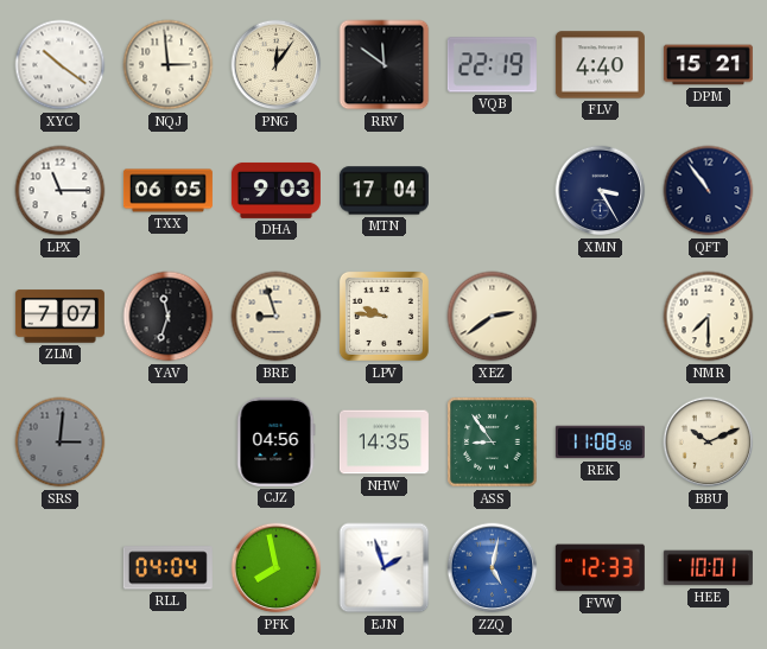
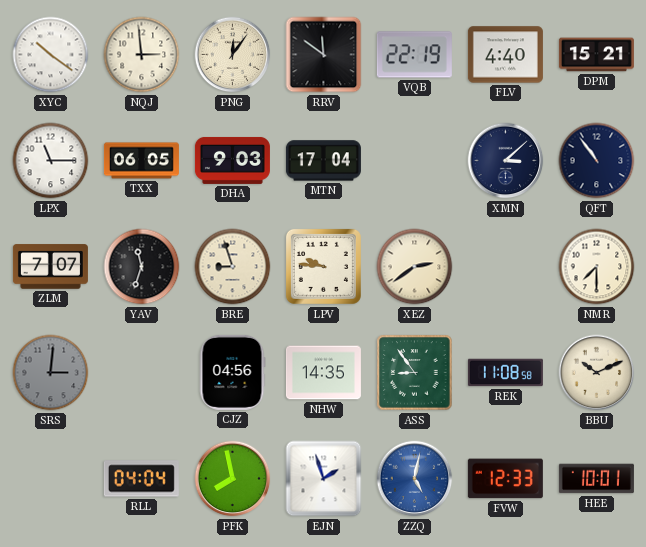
XMN: 3:25 -> 3:08
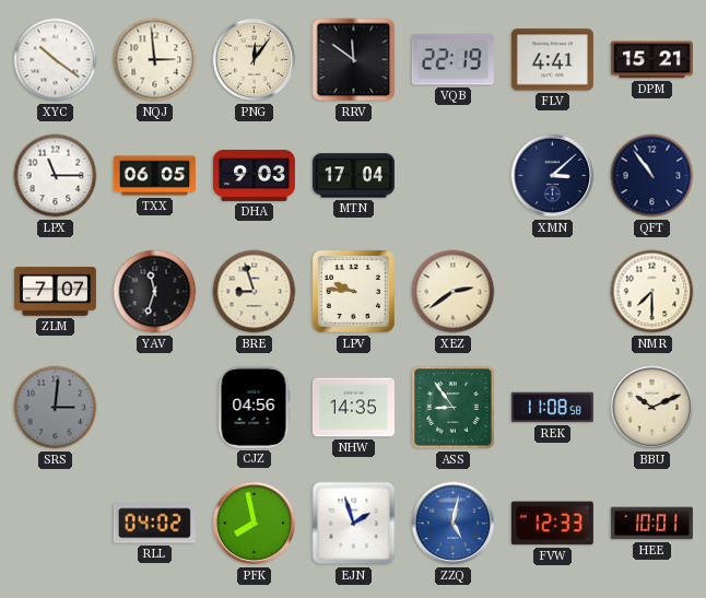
FLV: 4:40 -> 4:41
RLL: 04:04 -> 04:02
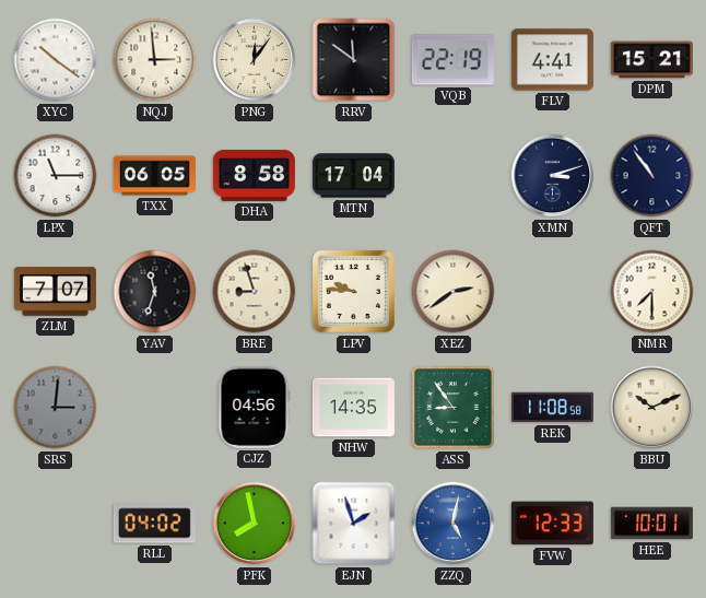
DHA: 9:03 -> 8:58
XMN: 3:08 -> 3:12
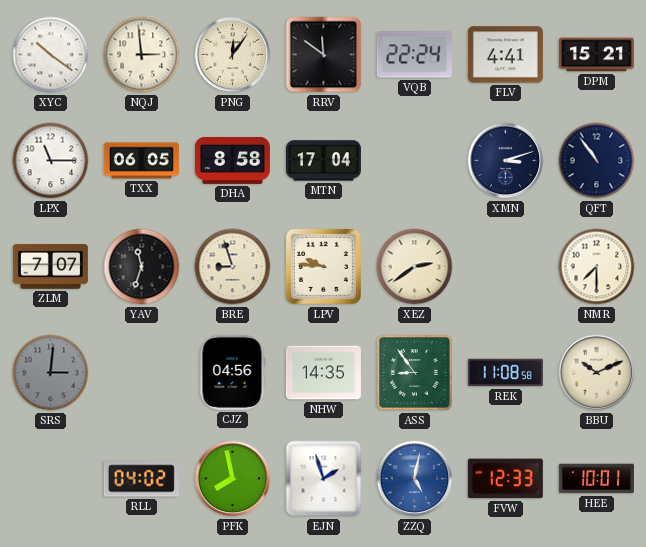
VQB: 22:19 -> 22:24
